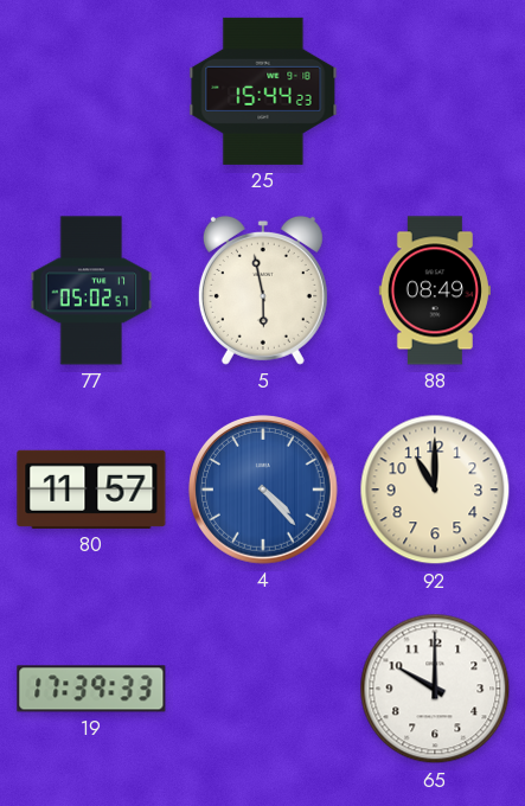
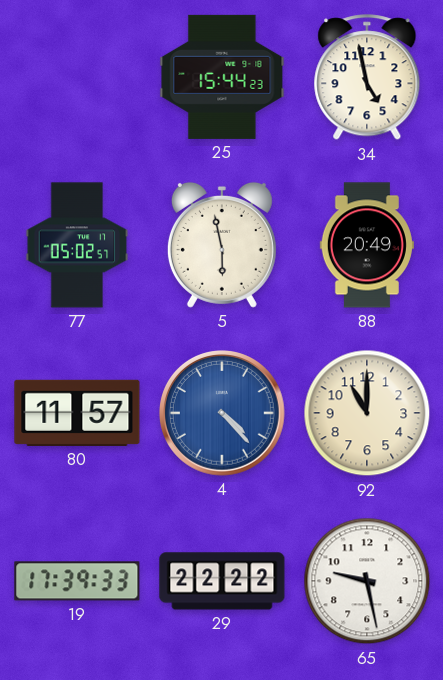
34: none -> 4:58
88: 08:49 -> 20:49
29: none -> 22:22
65: 10:00 -> 9:28
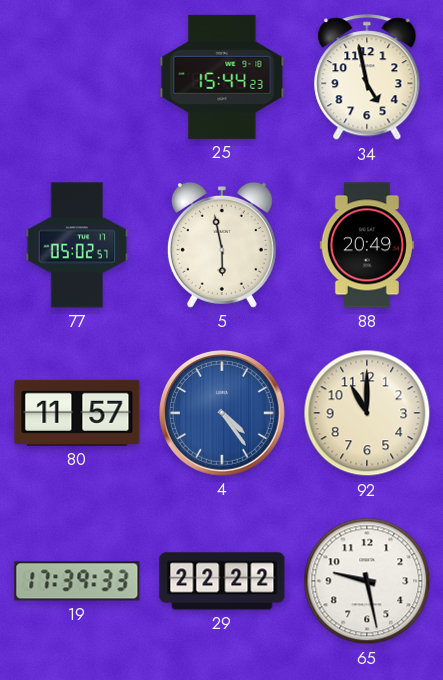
4: 4:23 -> 4:24
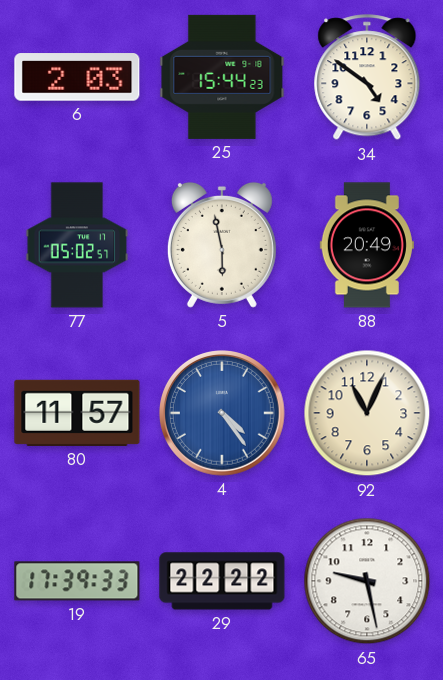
6: none -> 2:03
34: 4:58 -> 4:51
92: 11:00 -> 11:04
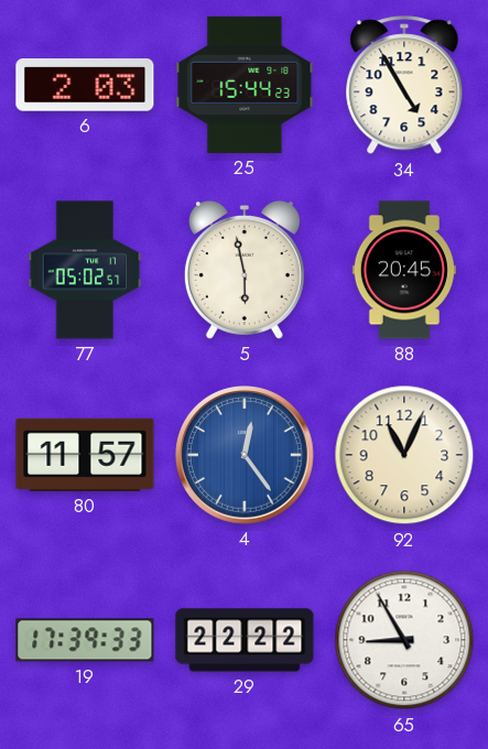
34: 4:51 -> 4:55
88: 20:49 -> 20:45
4: 4:24 -> 12:24
65: 9:28 -> 8:55
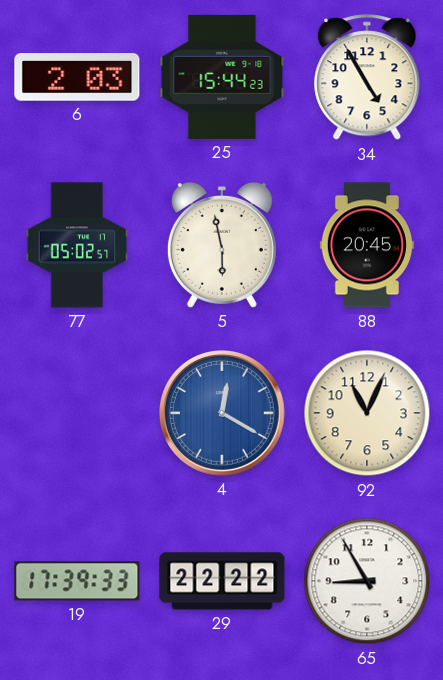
80: 11:57 -> none
4: 12:24 -> 12:20
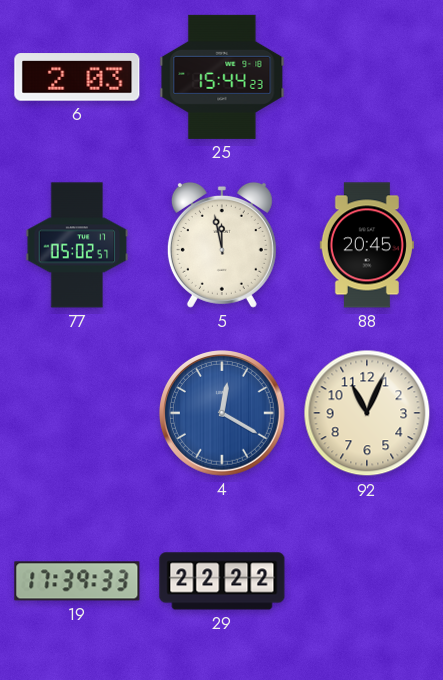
34: 4:55 -> none
5: 5:58 -> 11:58
65: 8:55 -> none
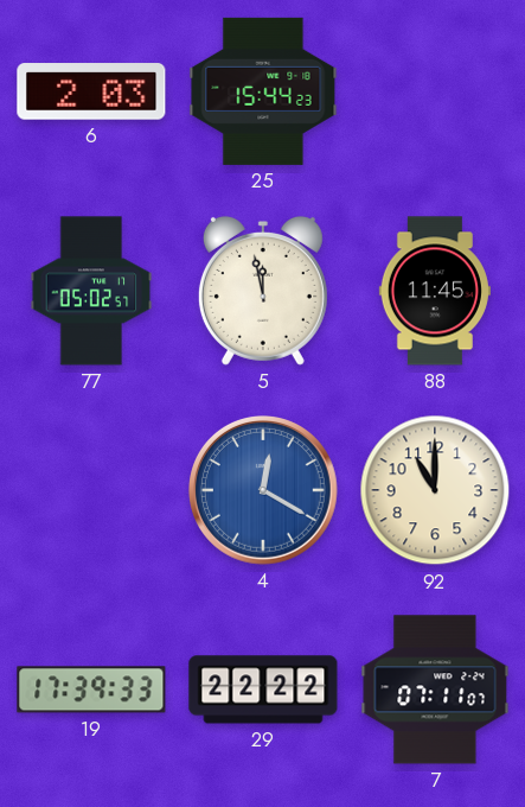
88: 20:45 -> 11:45
92: 11:04 -> 11:00
7: none -> 07:11
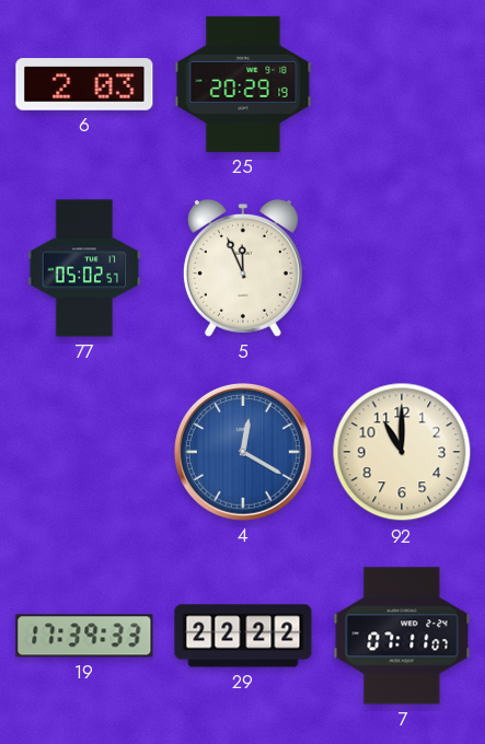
25: 15:44 -> 20:29
5: 11:58 -> 11:56
88: 11:45 -> none
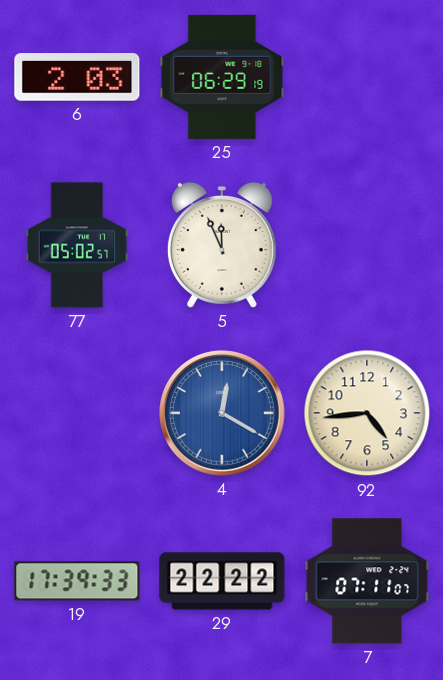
25: 20:29 -> 06:29
92: 11:00 -> 4:44
